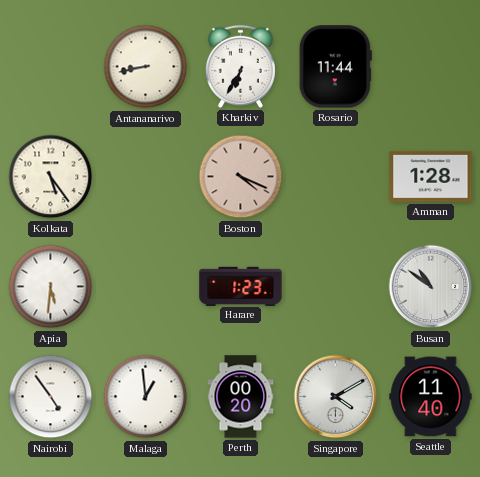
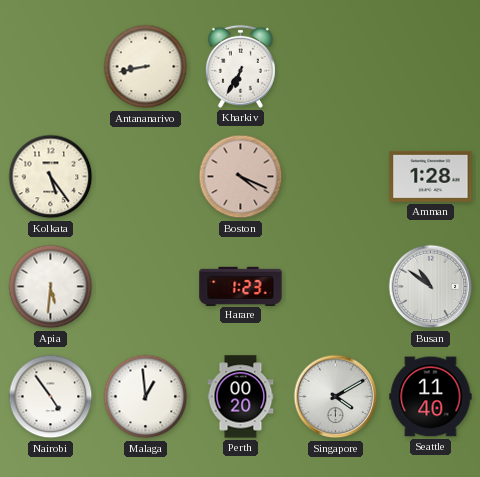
Rosario: 11:44 -> none
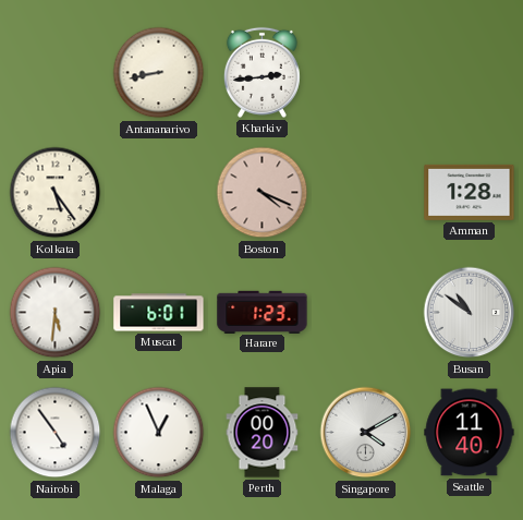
Kharkiv: 6:35 -> 2:44
Muscat: none -> 6:01
Malaga: 12:59 -> 12:56
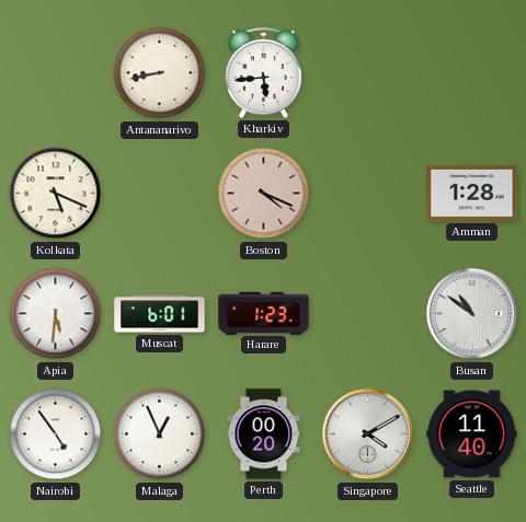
Kharkiv: 2:44 -> 5:44
Kolkata: 5:24 -> 5:19
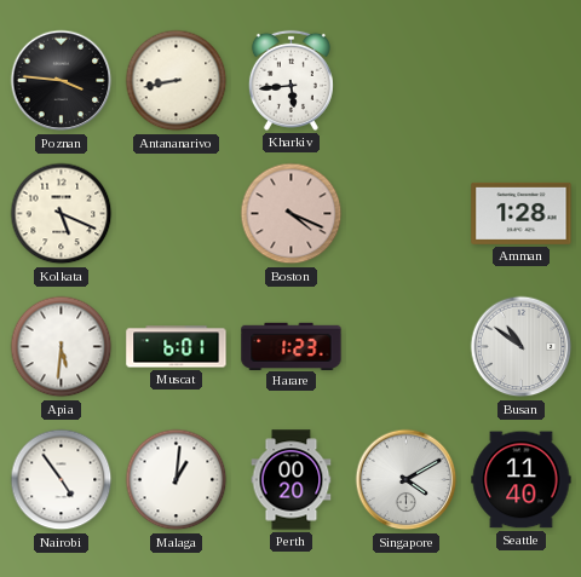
Poznan: none -> 3:46
Malaga: 12:56 -> 1:01
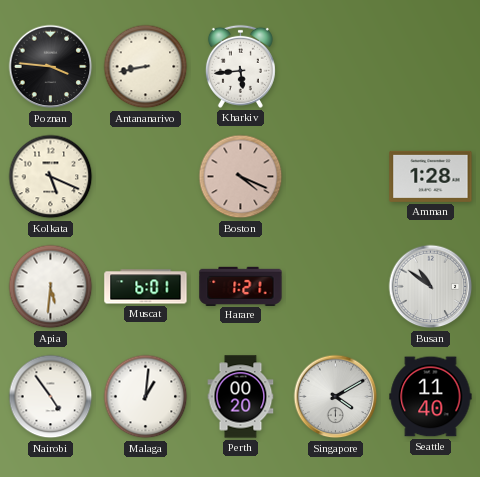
Harare: 1:23 -> 1:21
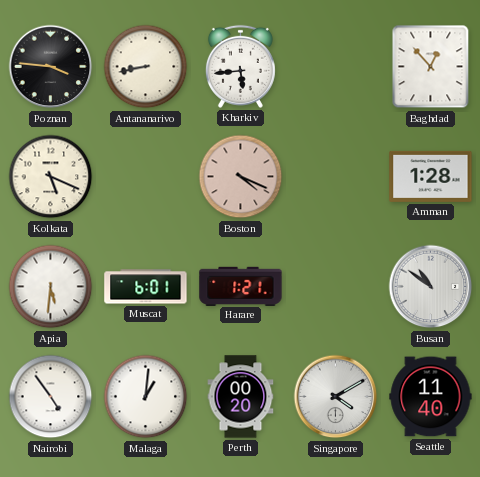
Baghdad: none -> 12:53
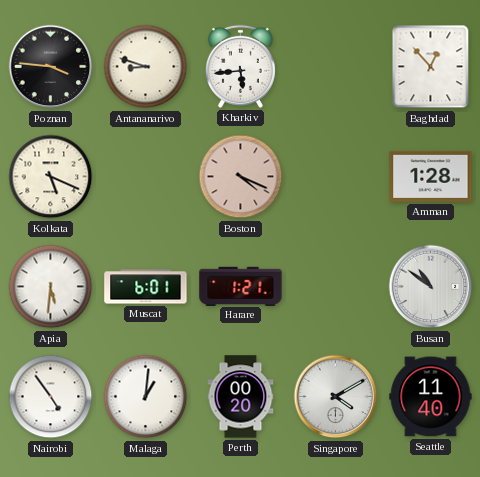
Antananarivo: 8:43 -> 8:48
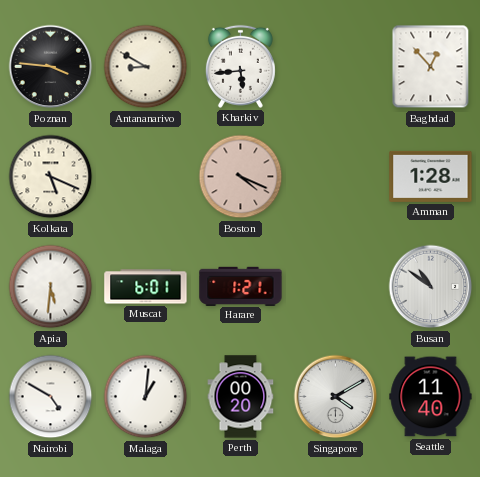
Antananarivo: 8:48 -> 8:50
Nairobi: 4:54 -> 4:50
